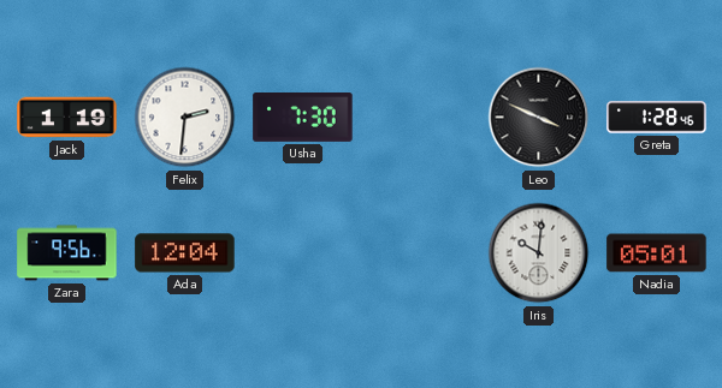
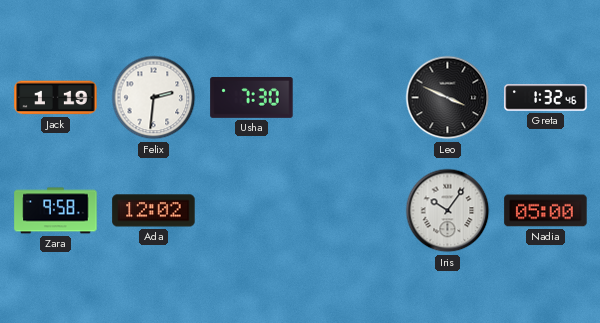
Greta: 1:28 -> 1:32
Zara: 9:56 -> 9:58
Ada: 12:04 -> 12:02
Iris: 10:01 -> 10:06
Nadia: 05:01 -> 05:00
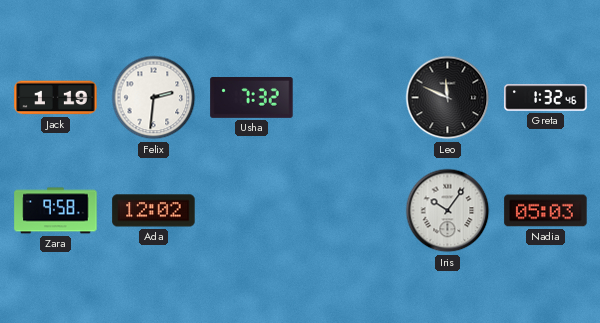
Usha: 7:30 -> 7:32
Leo: 3:49 -> 11:49
Nadia: 05:00 -> 05:03
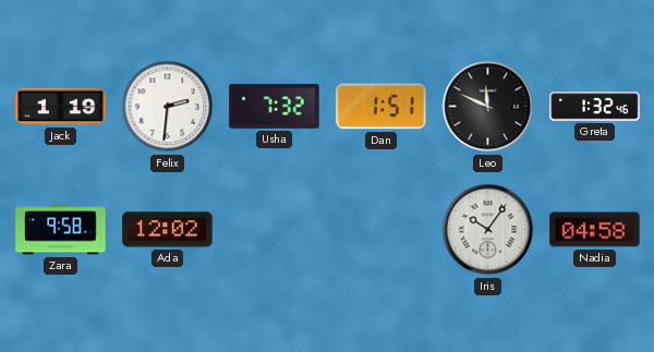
Dan: none -> 1:51
Nadia: 05:03 -> 04:58
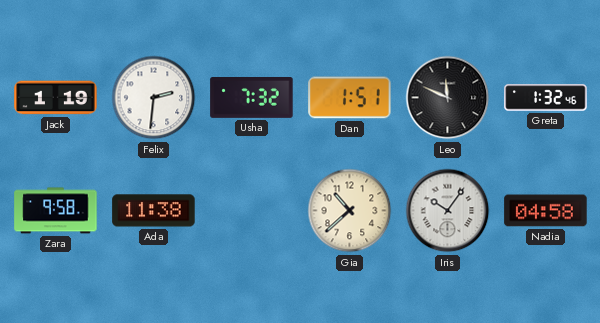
Ada: 12:02 -> 11:38
Gia: none -> 10:38
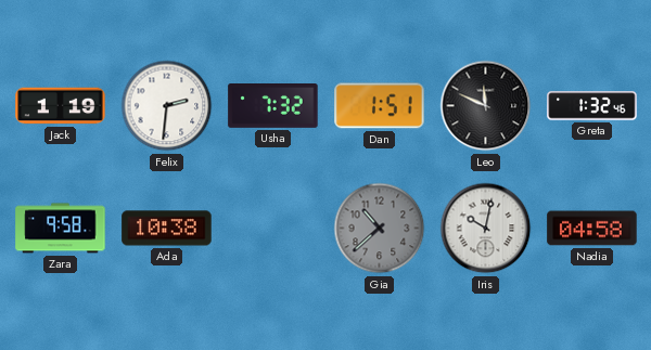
Ada: 11:38 -> 10:38
Gia dial: cream -> grey
Iris: 10:06 -> 10:02
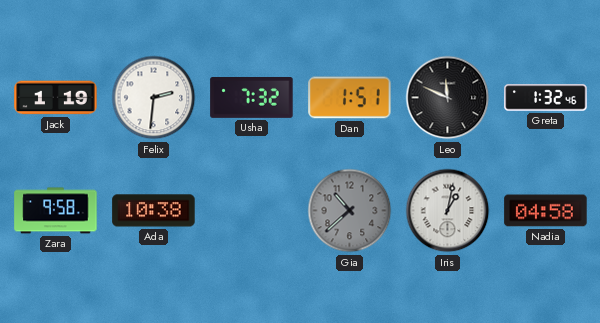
Iris: 10:02 -> 1:02
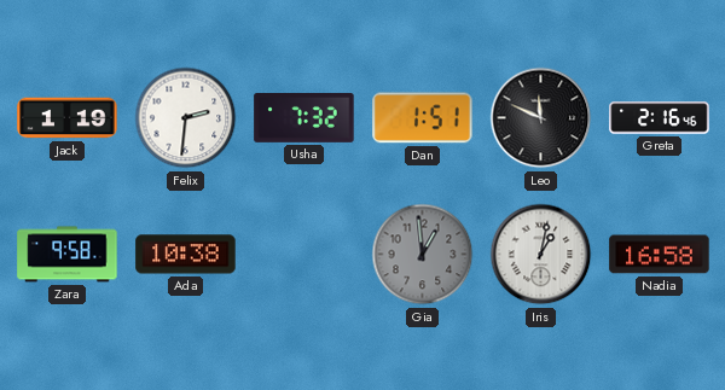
Greta: 1:32 -> 2:16
Gia: 10:38 -> 12:59
Nadia: 04:58 -> 16:58
